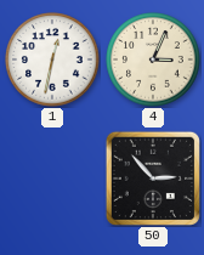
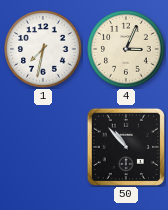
1: 12:32 -> 7:32
50: 2:53 -> 10:53
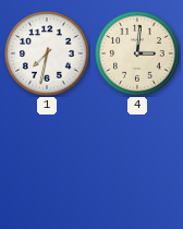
4: 3:04 -> 3:01
50: 10:53 -> none
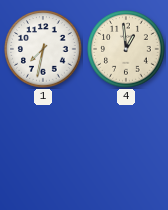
4: 3:01 -> 12:59
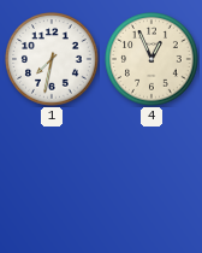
4: 12:59 -> 12:56
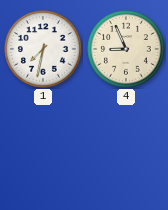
4: 12:56 -> 8:56
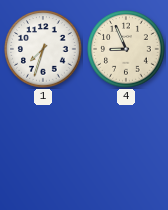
1: 7:32 -> 7:33
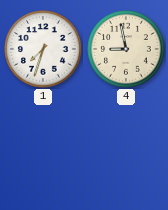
4: 8:56 -> 8:58
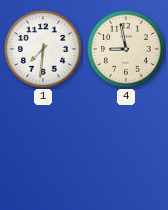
1: 7:33 -> 7:31
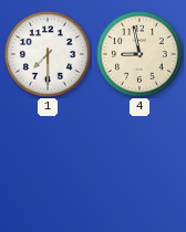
1: 7:31 -> 7:30
